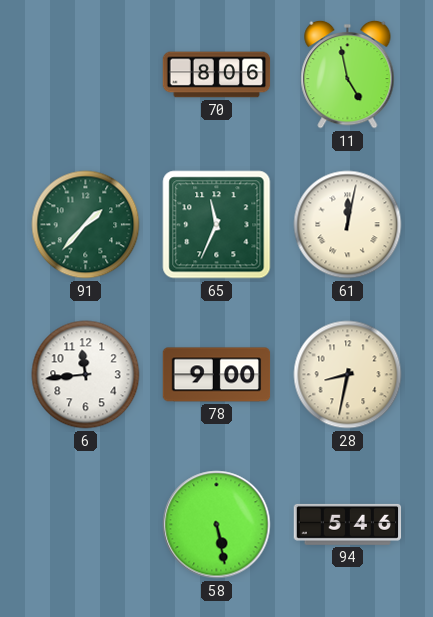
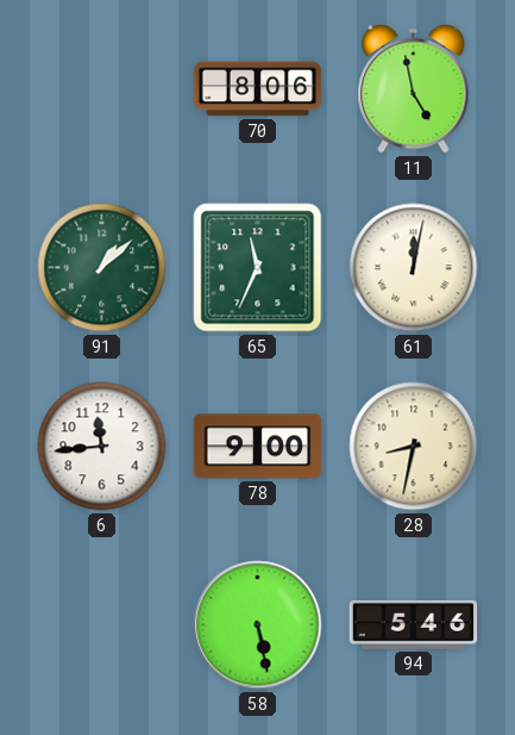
91: 1:37 -> 1:08
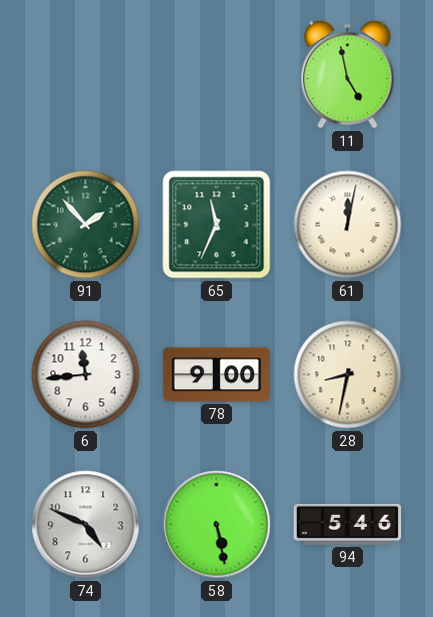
70: 8:06 -> none
91: 1:08 -> 1:53
74: none -> 4:49
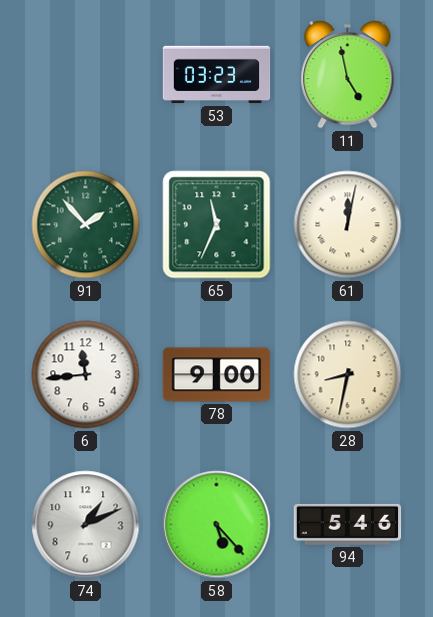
53: none -> 03:23
74: 4:49 -> 1:11
58: 5:28 -> 5:23
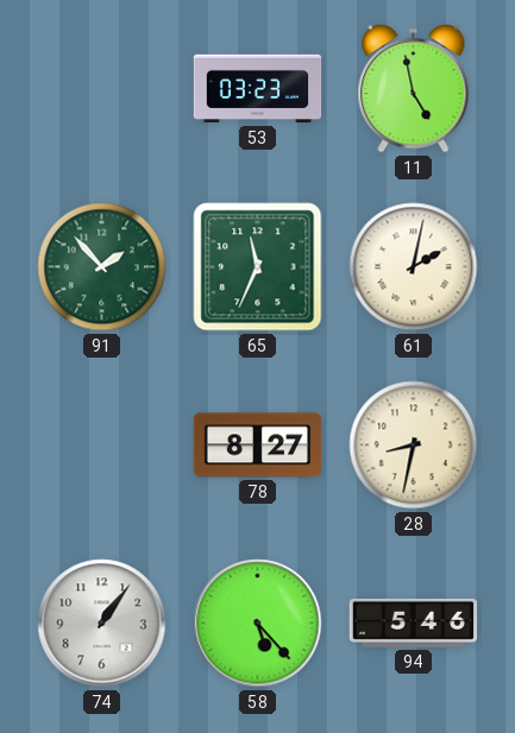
61: 12:02 -> 2:02
6: 11:44 -> none
78: 9:00 -> 8:27
74: 1:11 -> 1:06
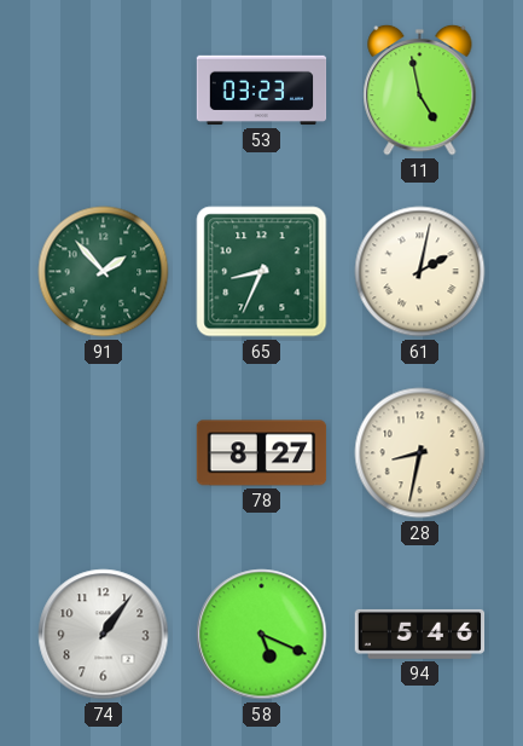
65: 11:34 -> 8:34
58: 5:23 -> 5:19
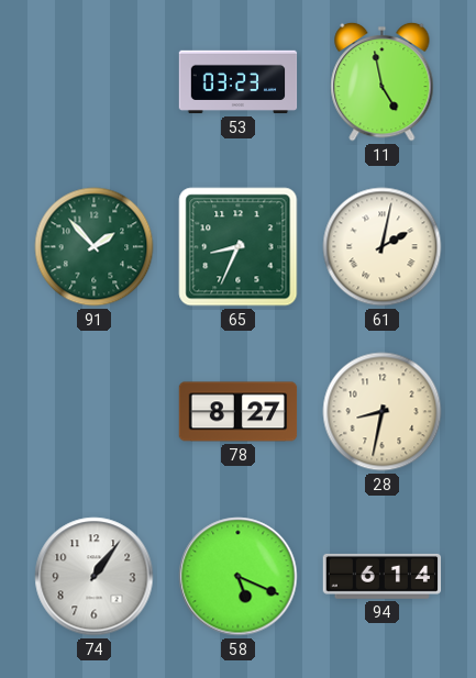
94: 5:46 -> 6:14
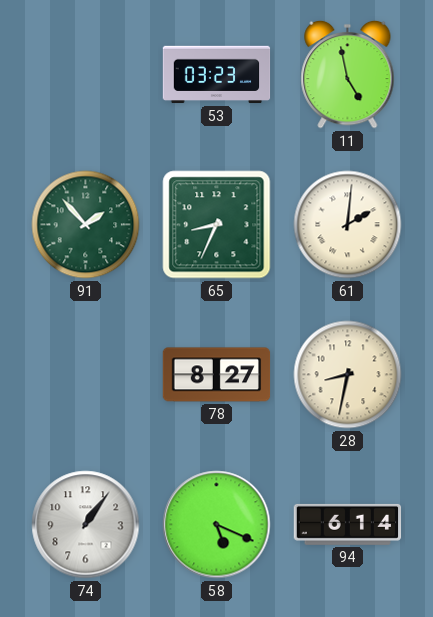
61: 2:02 -> 2:01
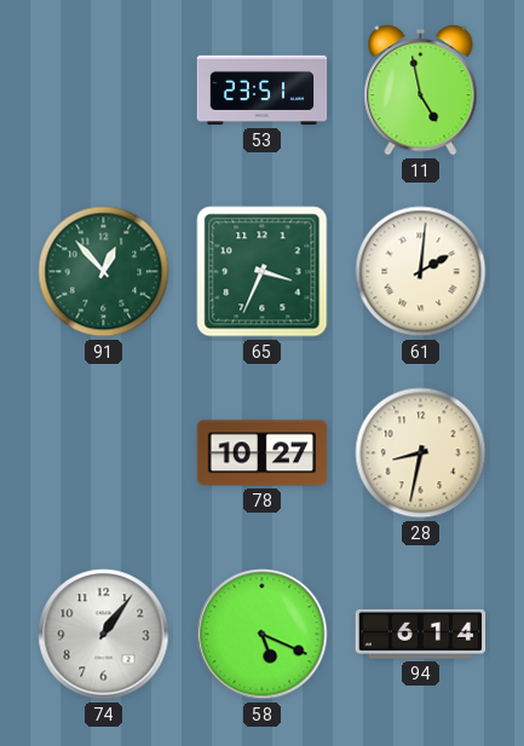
53: 03:23 -> 23:51
91: 1:53 -> 12:53
65: 8:34 -> 3:34
78: 8:27 -> 10:27
